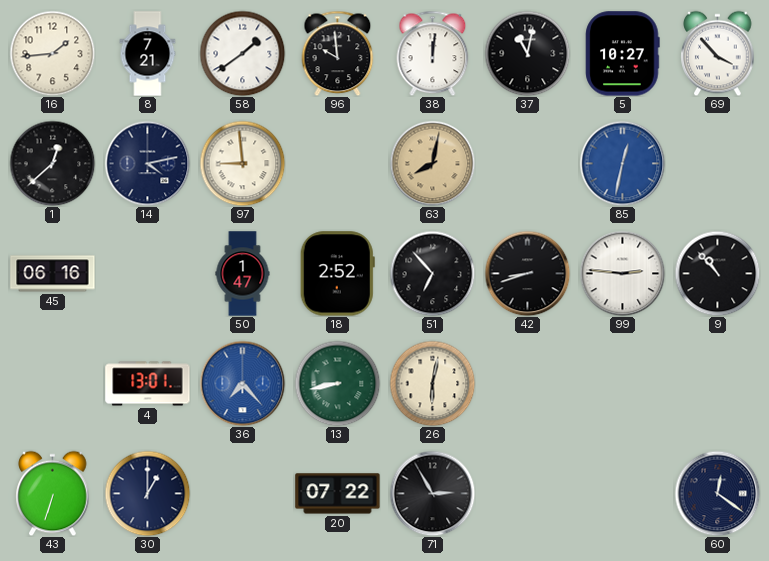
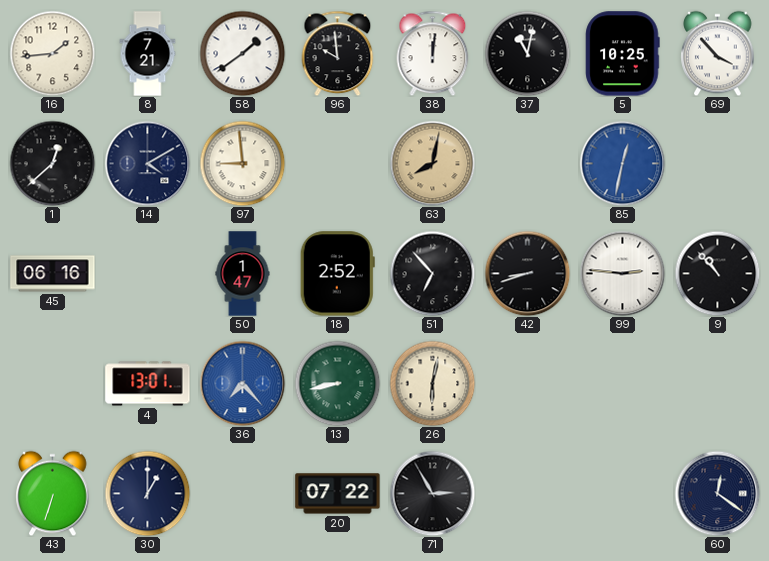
5: 10:27 -> 10:25
14: 4:13 -> 4:10
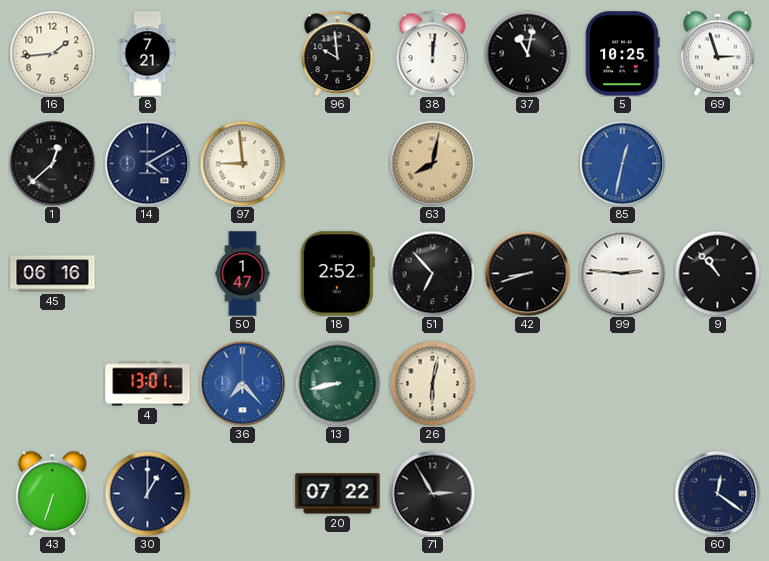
58: 1:39 -> none
69: 3:53 -> 2:57
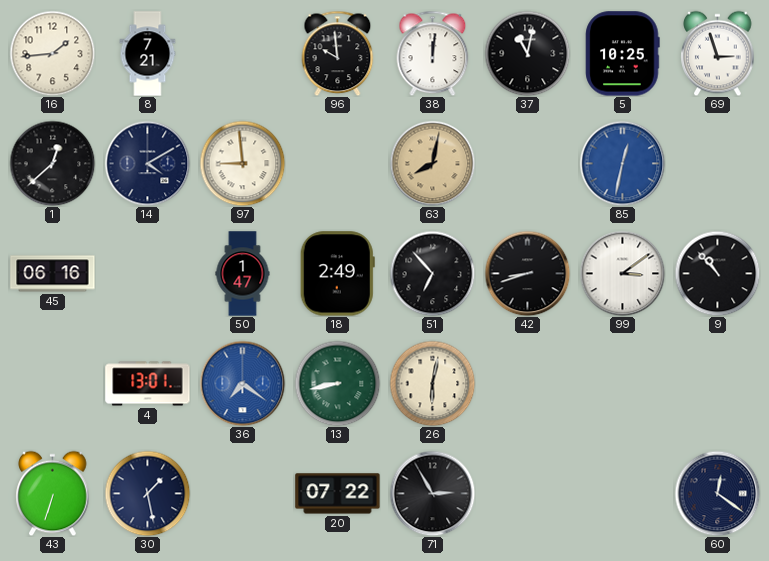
18: 2:52 -> 2:49
99: 2:46 -> 3:09
36: 7:23 -> 7:21
30: 1:00 -> 1:28
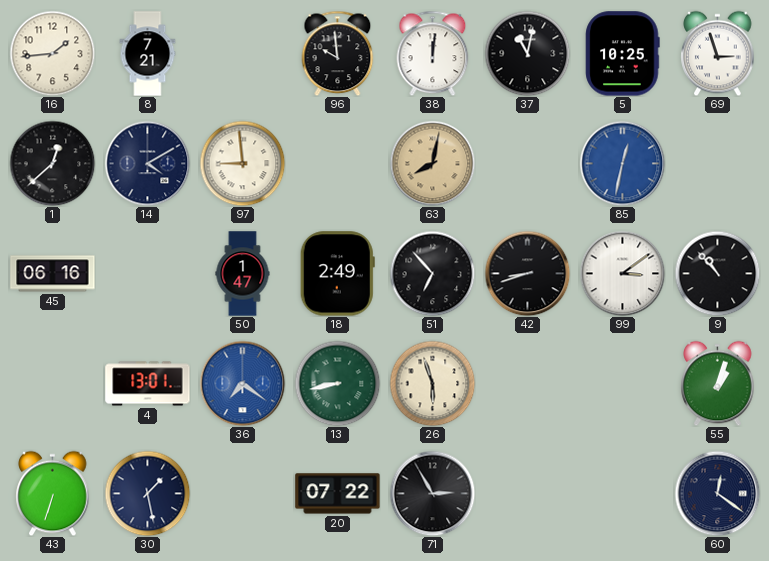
26: 6:02 -> 5:57
55: none -> 1:03
